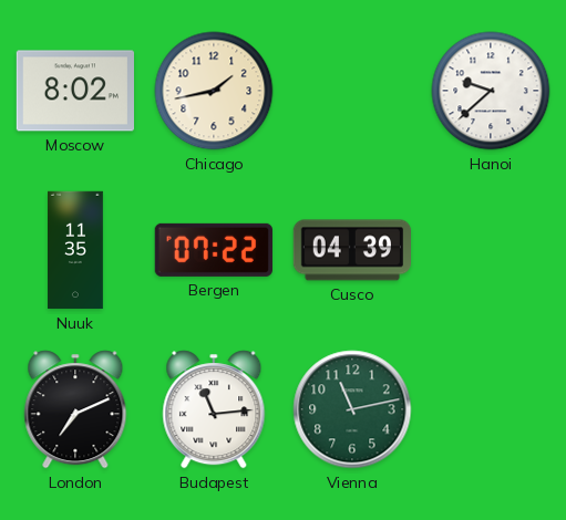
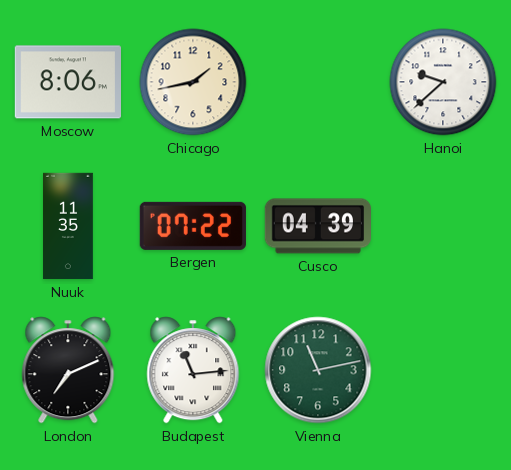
Moscow: 8:02 -> 8:06
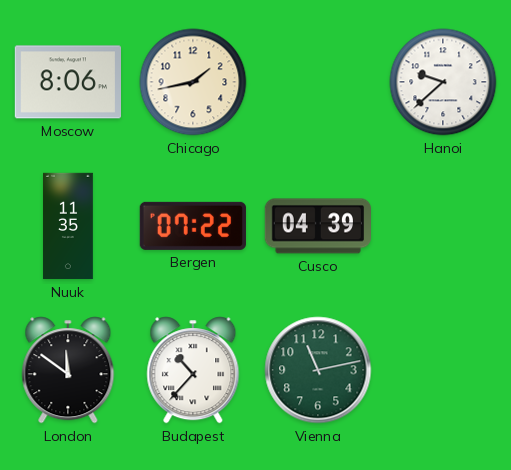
London: 7:11 -> 11:51
Budapest: 11:14 -> 10:37
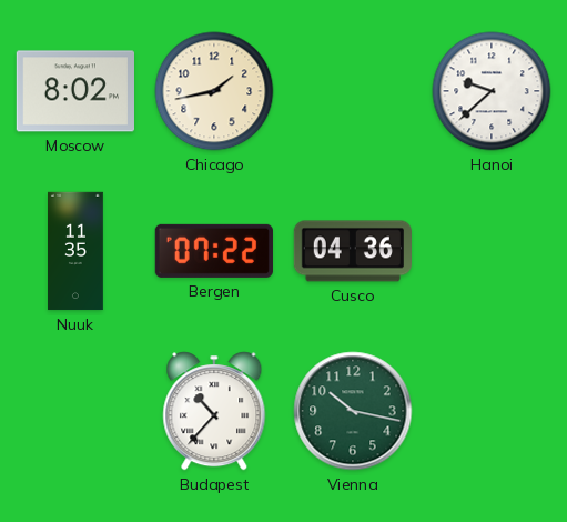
Moscow: 8:06 -> 8:02
Cusco: 04:39 -> 04:36
London: 11:51 -> none
Vienna: 11:13 -> 10:17
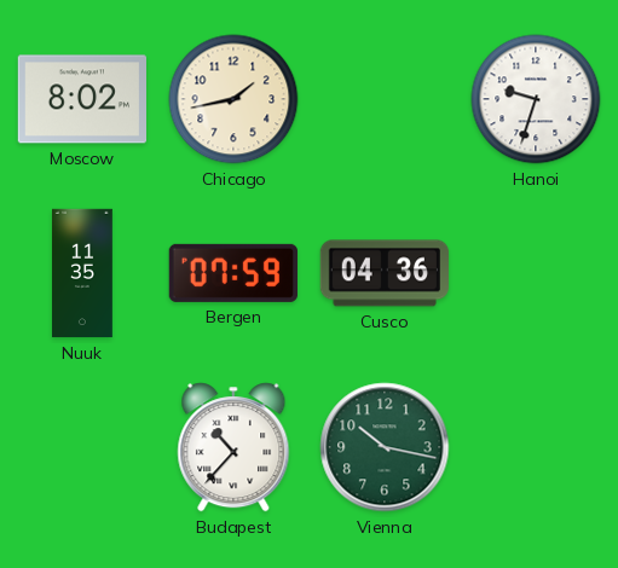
Hanoi: 9:38 -> 9:33
Bergen: 07:22 -> 07:59
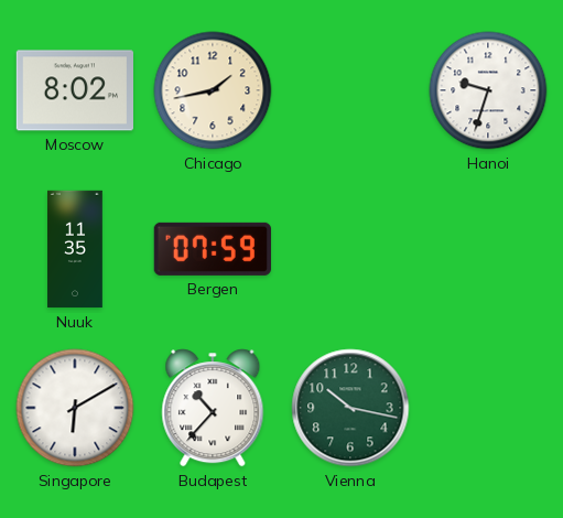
Cusco: 04:36 -> none
Singapore: none -> 6:10
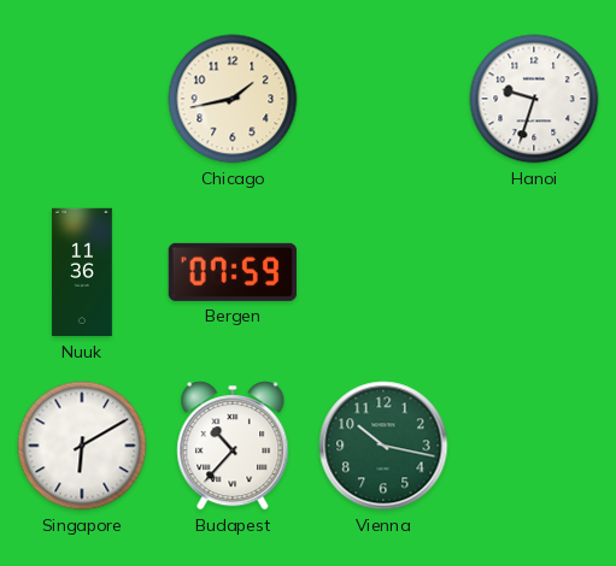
Moscow: 8:02 -> none
Nuuk: 11:35 -> 11:36
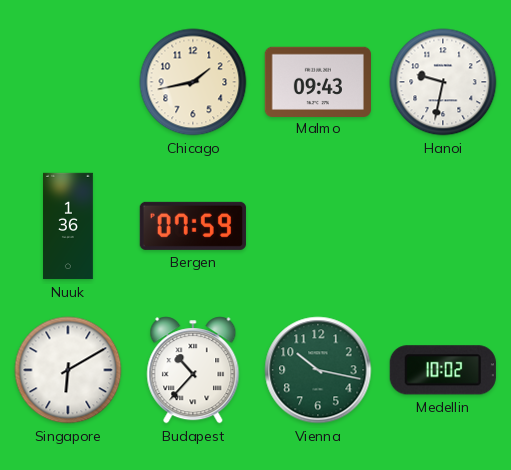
Malmo: none -> 09:43
Hanoi: 9:33 -> 9:32
Nuuk: 11:36 -> 1:36
Medellin: none -> 10:02
